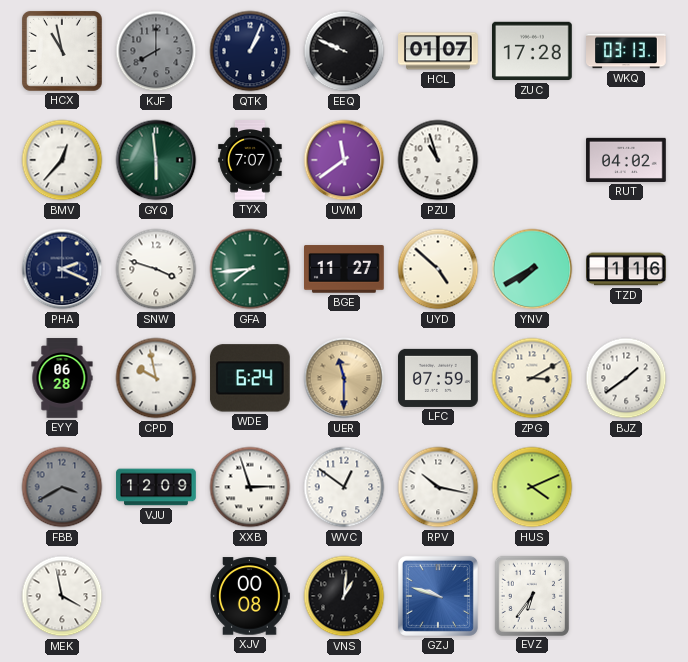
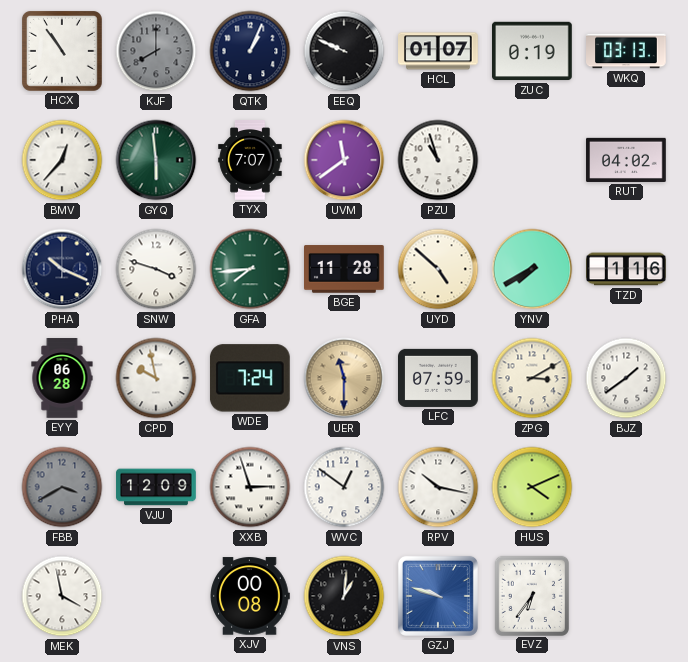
HCX: 10:58 -> 10:54
ZUC: 17:28 -> 0:19
PHA: 2:19 -> 10:19
BGE: 11:27 -> 11:28
WDE: 6:24 -> 7:24
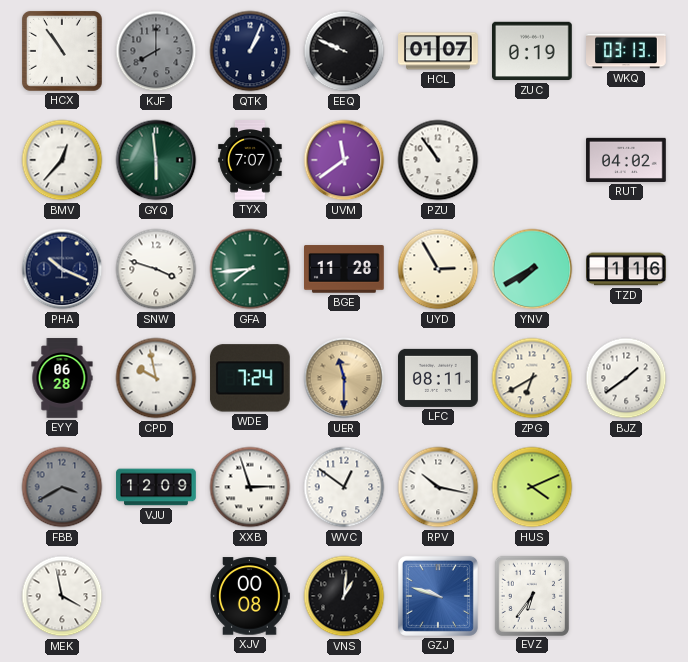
PZU: 10:57 -> 10:54
UYD: 4:52 -> 2:55
LFC: 07:59 -> 08:11
ZPG: 3:10 -> 6:40
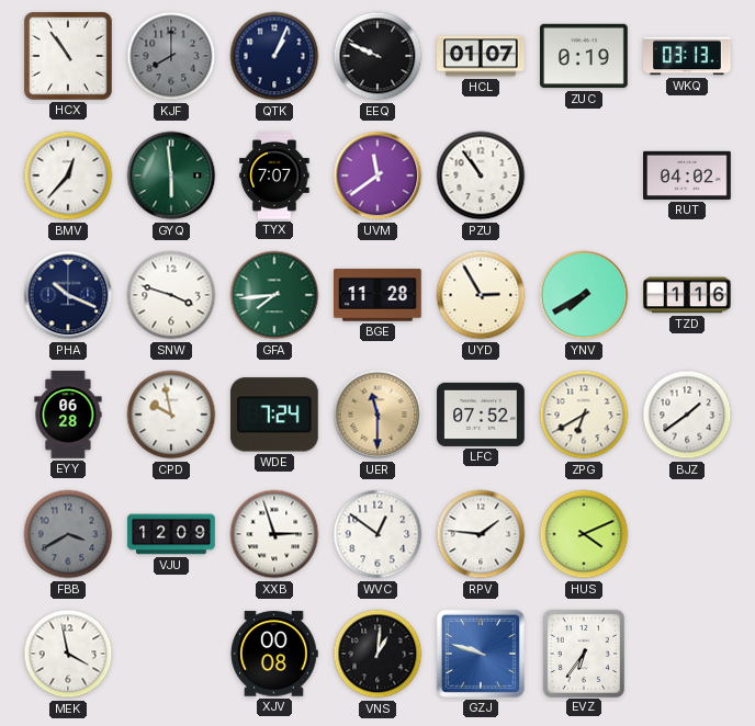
LFC: 08:11 -> 07:52
RPV: 10:17 -> 1:46
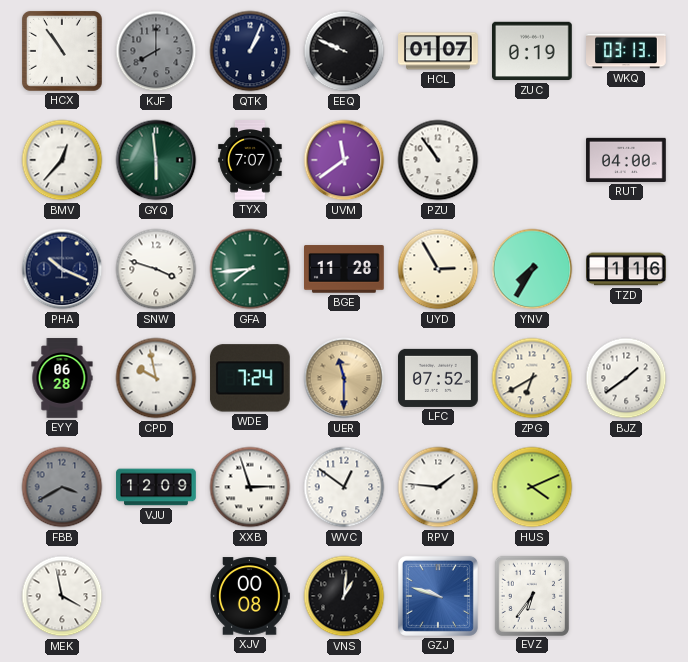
RUT: 04:02 -> 04:00
YNV: 7:40 -> 7:35
